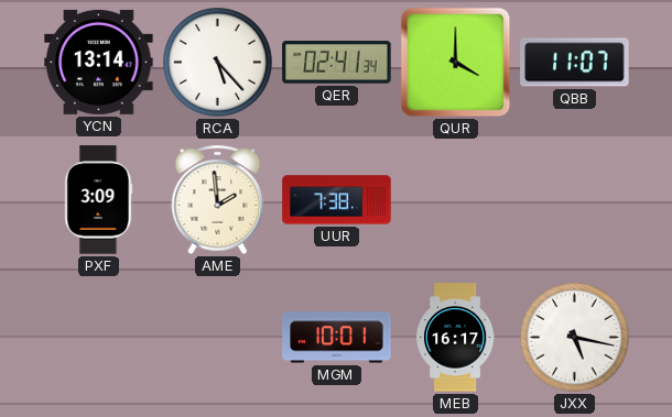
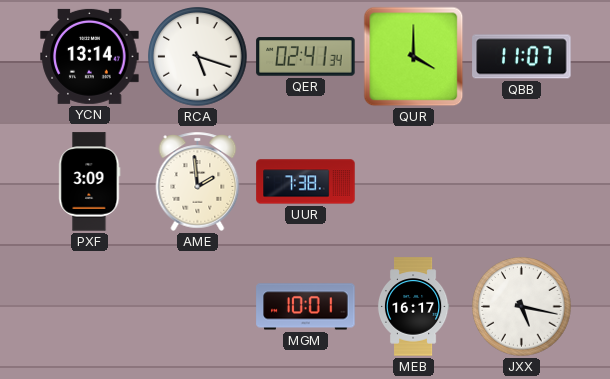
RCA: 5:23 -> 5:18
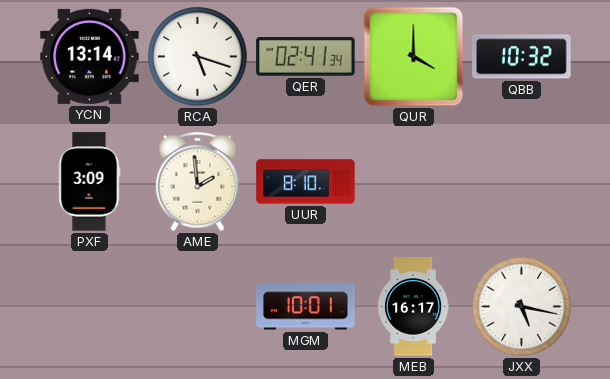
QBB: 11:07 -> 10:32
UUR: 7:38 -> 8:10
